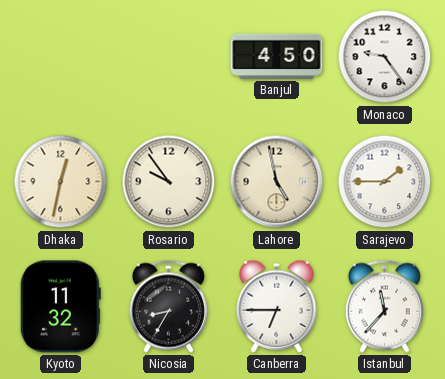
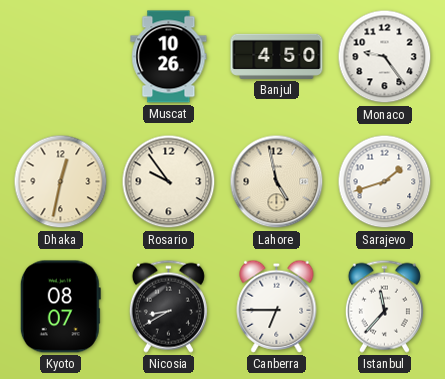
Muscat: none -> 10:26
Sarajevo: 1:45 -> 1:42
Kyoto: 11:32 -> 08:07
Nicosia: 8:35 -> 8:40
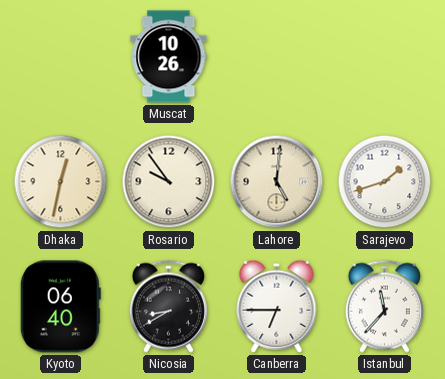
Banjul: 4:50 -> none
Monaco: 9:24 -> none
Lahore: 4:58 -> 5:01
Kyoto: 08:07 -> 06:40
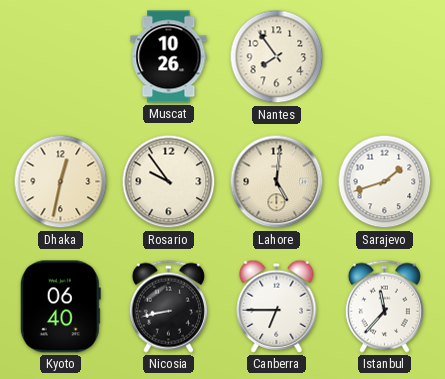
Nantes: none -> 7:54
Nicosia: 8:40 -> 8:43
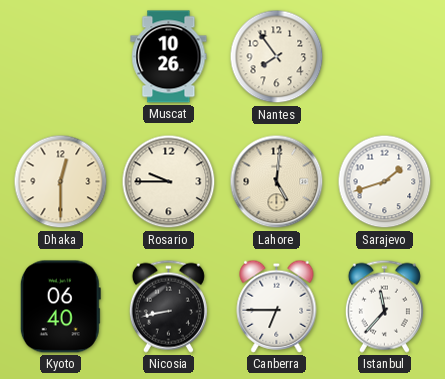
Dhaka: 12:32 -> 12:30
Rosario: 9:54 -> 9:45
